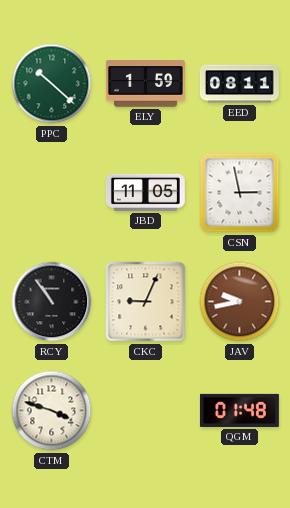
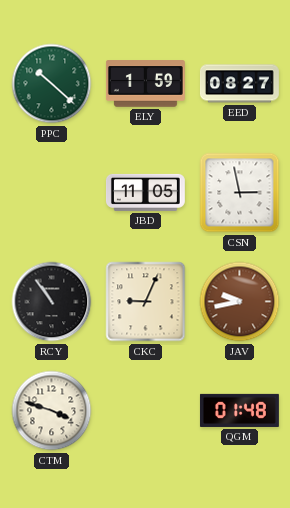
EED: 08:11 -> 08:27
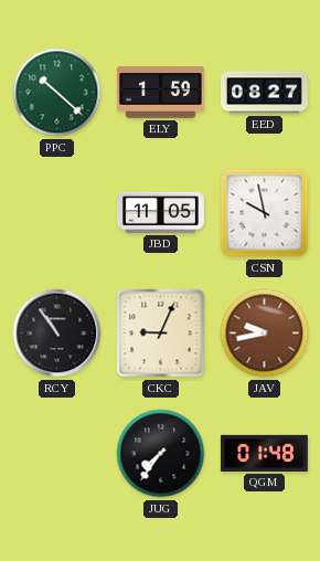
CSN: 2:58 -> 9:58
CTM: 3:48 -> none
JUG: none -> 7:36
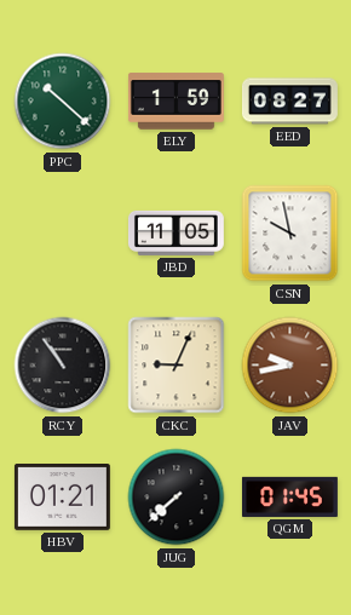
HBV: none -> 01:21
JUG: 7:36 -> 7:38
QGM: 01:48 -> 01:45
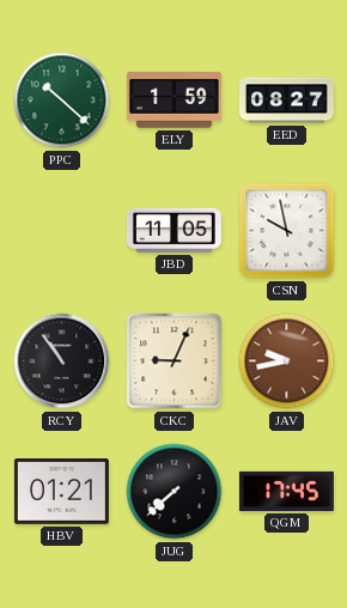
QGM: 01:45 -> 17:45
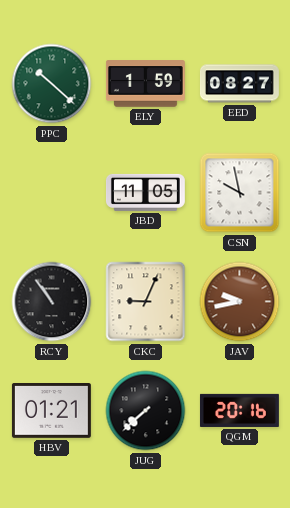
QGM: 17:45 -> 20:16
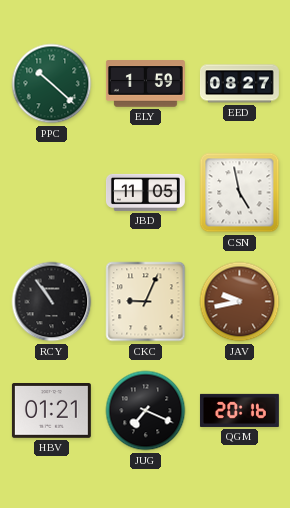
CSN: 9:58 -> 4:58
JUG: 7:38 -> 7:19
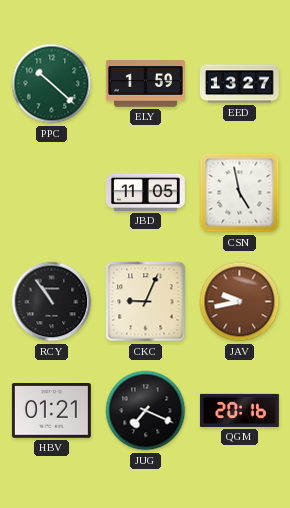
EED: 08:27 -> 13:27
